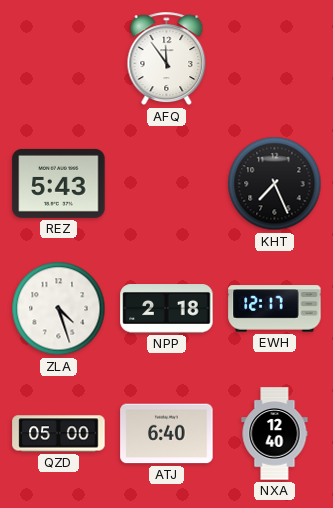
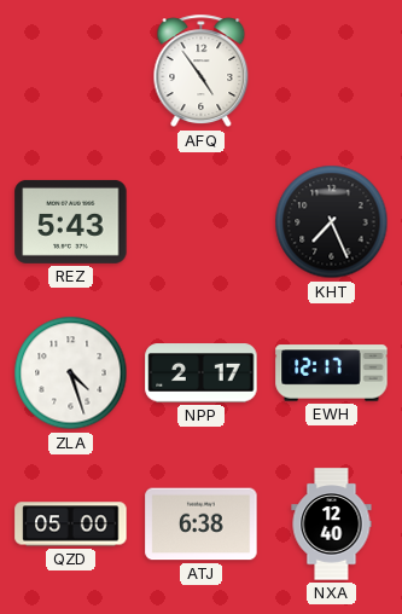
AFQ: 11:54 -> 4:54
NPP: 2:18 -> 2:17
ATJ: 6:40 -> 6:38
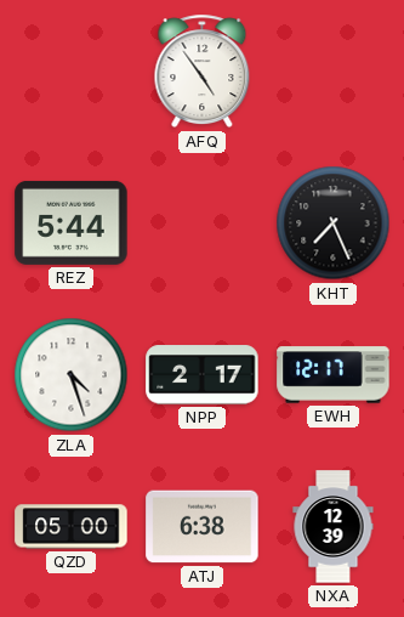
REZ: 5:43 -> 5:44
NXA: 12:40 -> 12:39
